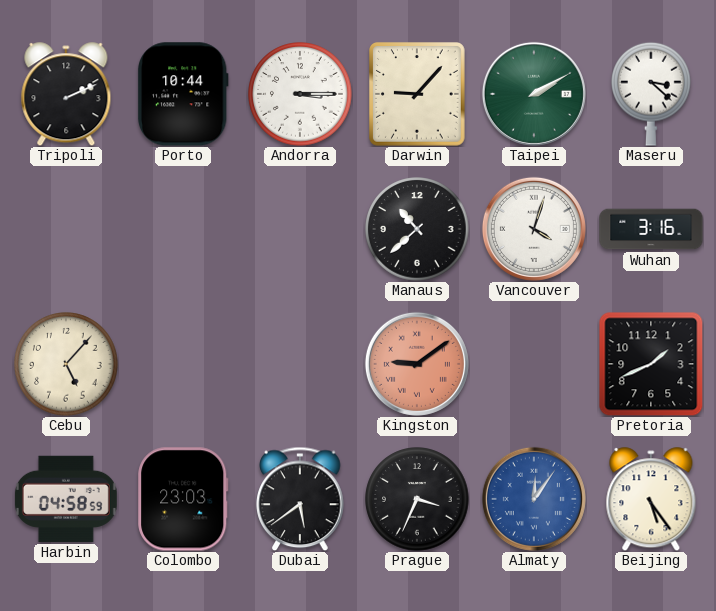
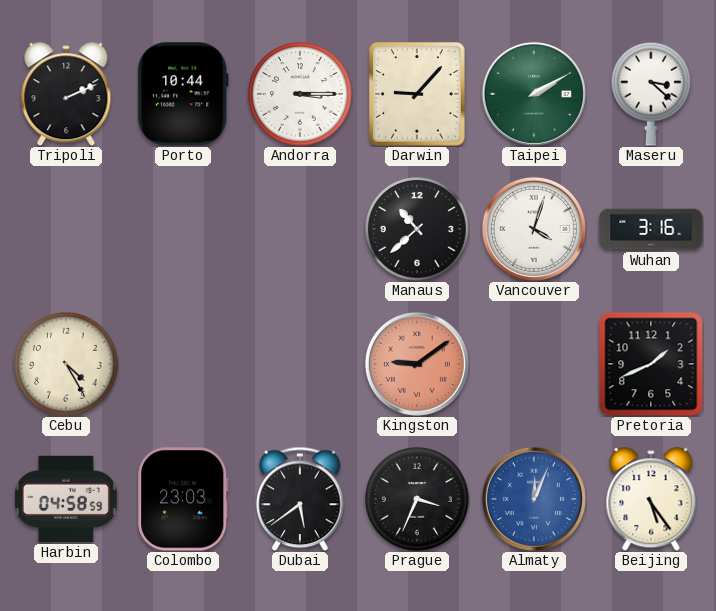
Cebu: 5:07 -> 4:25
Almaty: 12:06 -> 12:04
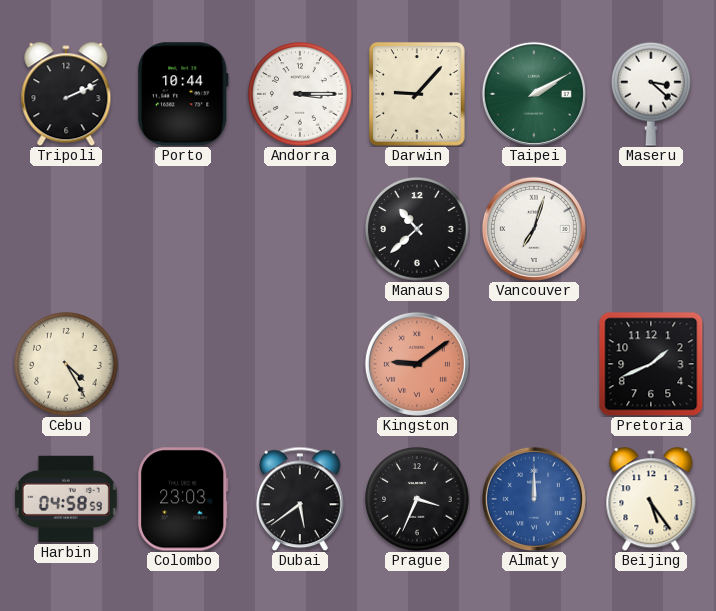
Vancouver: 4:03 -> 7:03
Wuhan: 3:16 -> none
Almaty: 12:04 -> 12:00
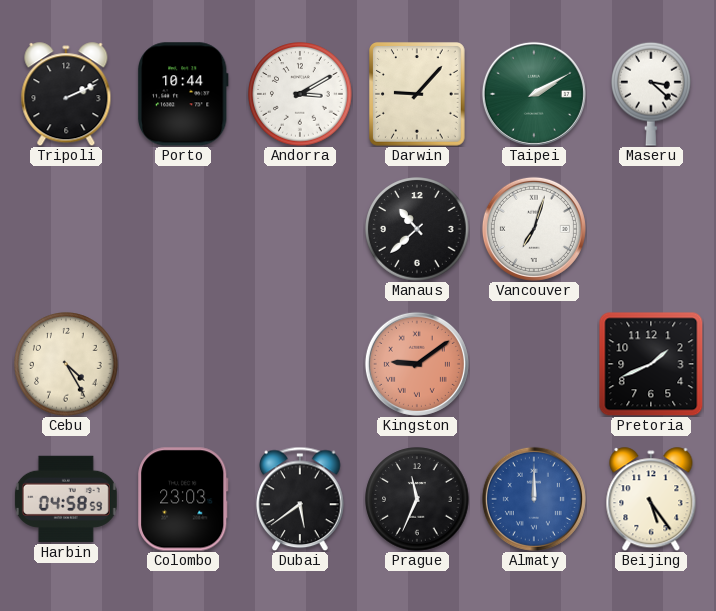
Andorra: 3:15 -> 3:10
Prague: 3:34 -> 11:34
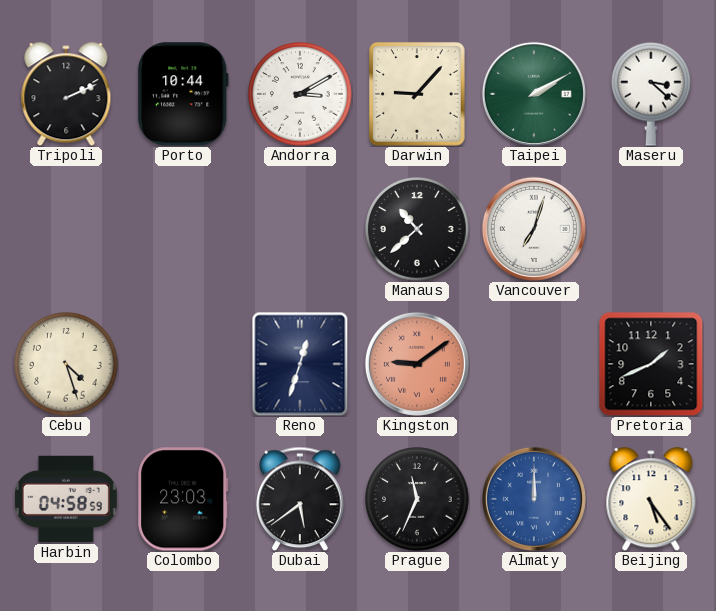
Cebu: 4:25 -> 4:27
Reno: none -> 12:33
